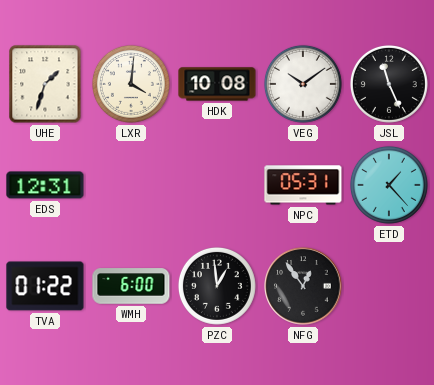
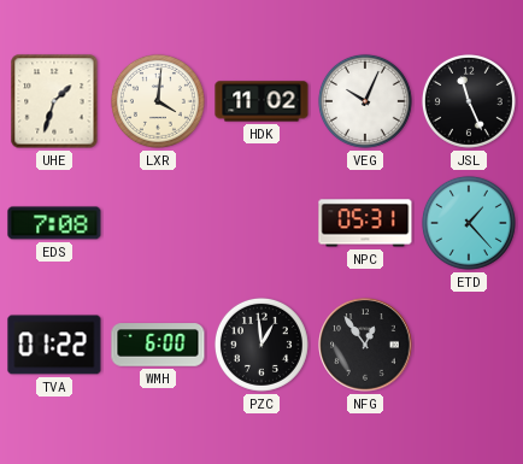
HDK: 10:08 -> 11:02
VEG: 10:09 -> 10:04
EDS: 12:31 -> 7:08
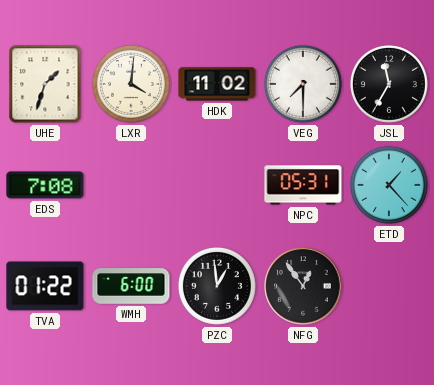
VEG: 10:04 -> 7:30
JSL: 11:26 -> 11:35
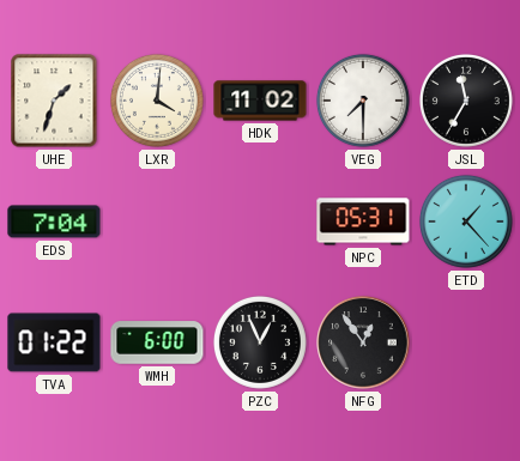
EDS: 7:08 -> 7:04
PZC: 12:59 -> 12:56
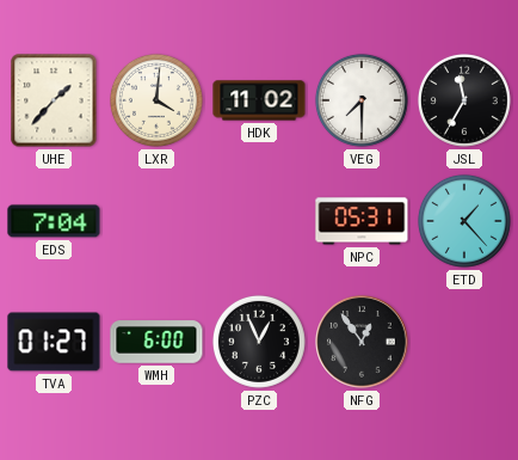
UHE: 1:33 -> 1:37
TVA: 01:22 -> 01:27
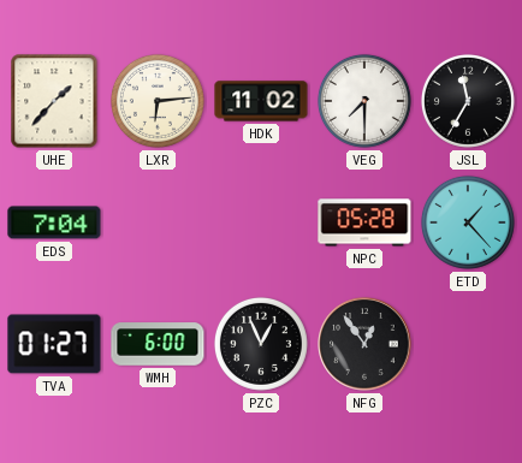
LXR: 4:01 -> 6:14
NPC: 05:31 -> 05:28
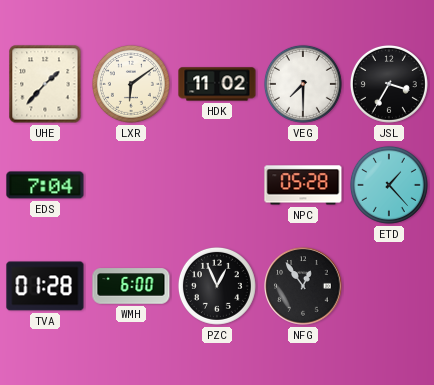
LXR: 6:14 -> 6:09
JSL: 11:35 -> 3:35
TVA: 01:27 -> 01:28
